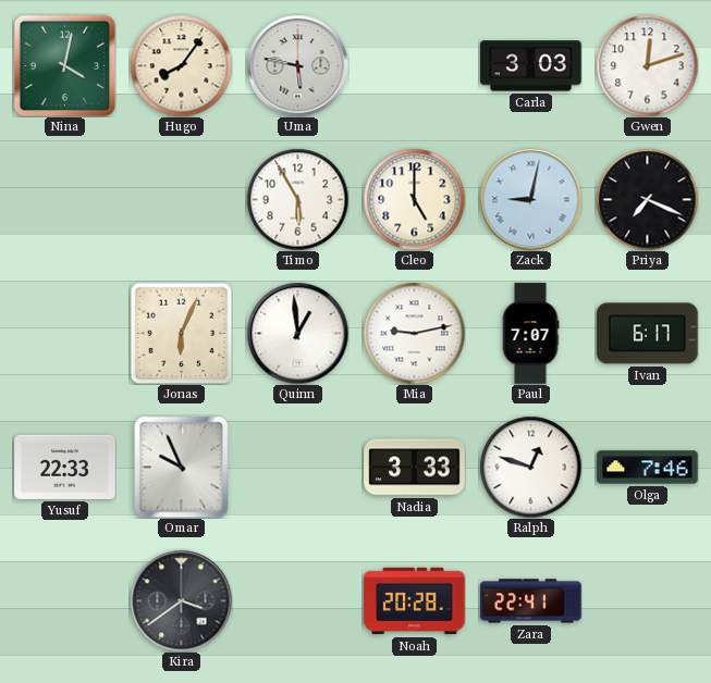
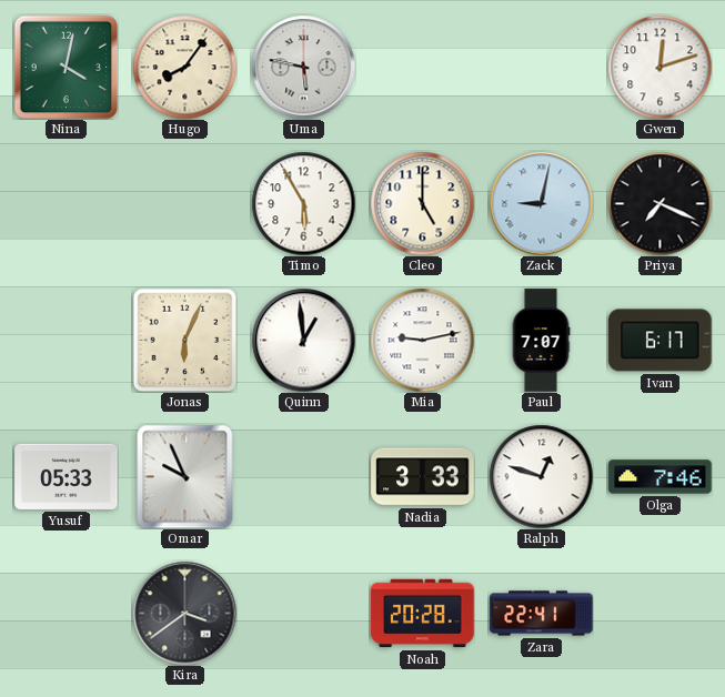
Carla: 3:03 -> none
Yusuf: 22:33 -> 05:33
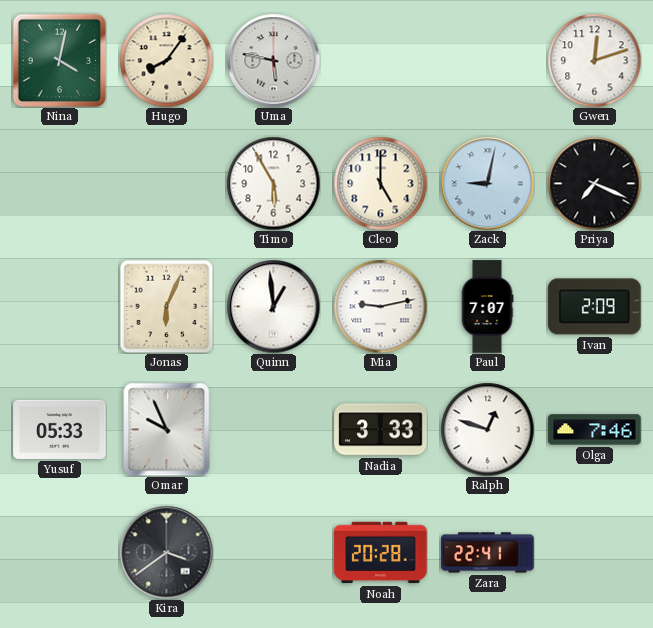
Ivan: 6:17 -> 2:09
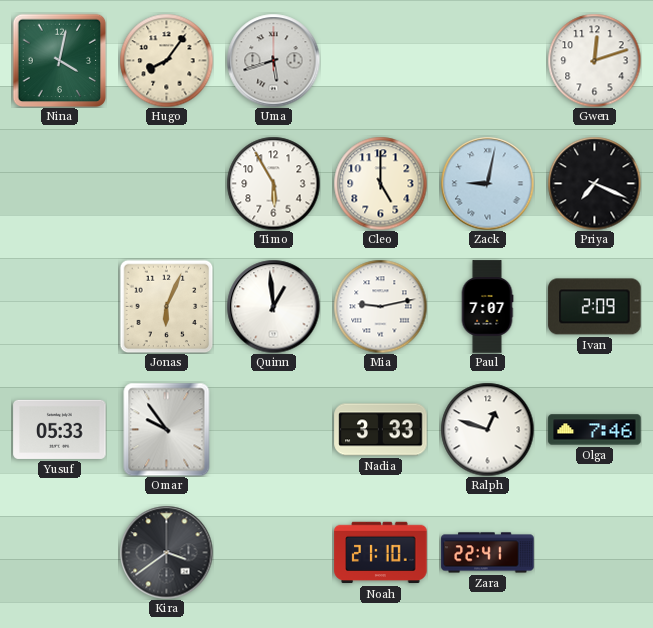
Uma: 5:47 -> 5:42
Omar: 9:56 -> 9:54
Noah: 20:28 -> 21:10
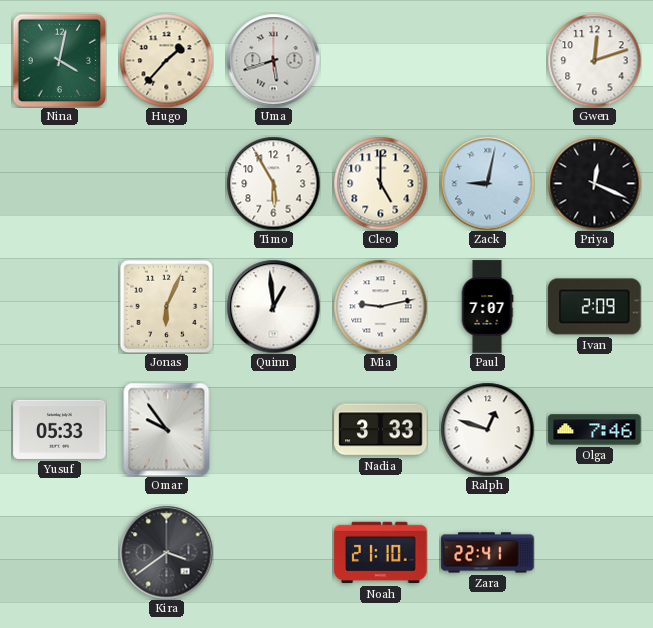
Hugo: 8:06 -> 1:37
Priya: 7:19 -> 12:19
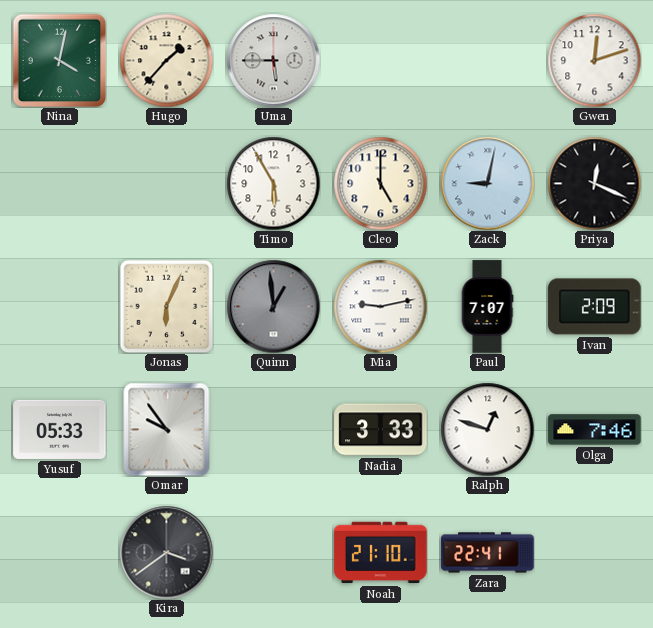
Uma: 5:42 -> 5:45
Quinn dial: white -> grey
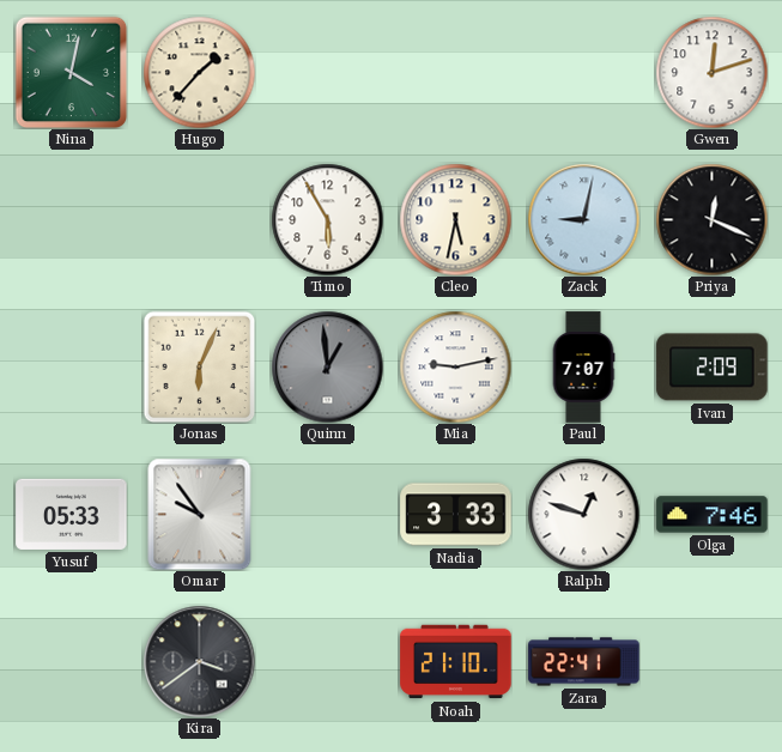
Uma: 5:45 -> none
Cleo: 5:00 -> 5:32
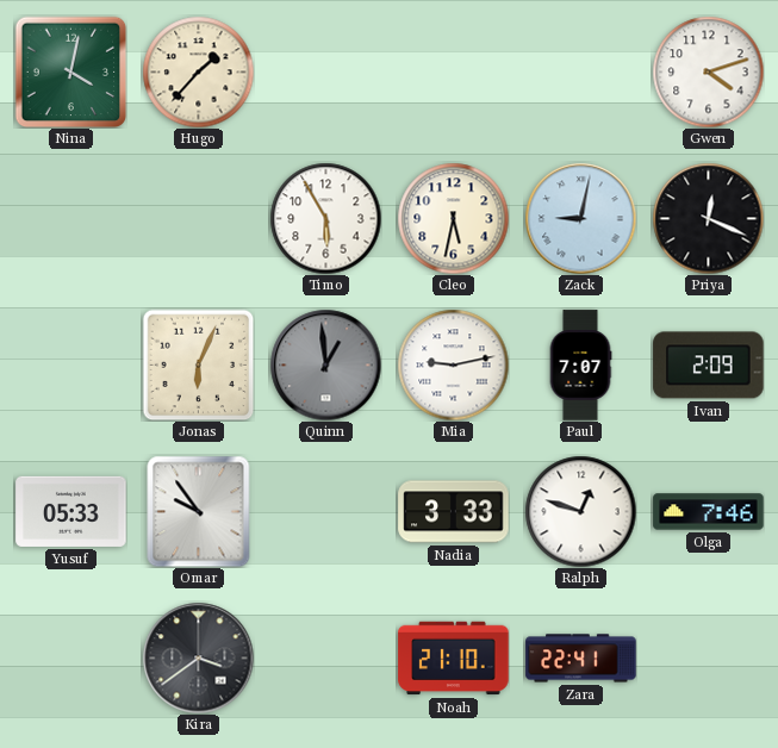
Gwen: 12:12 -> 4:12
